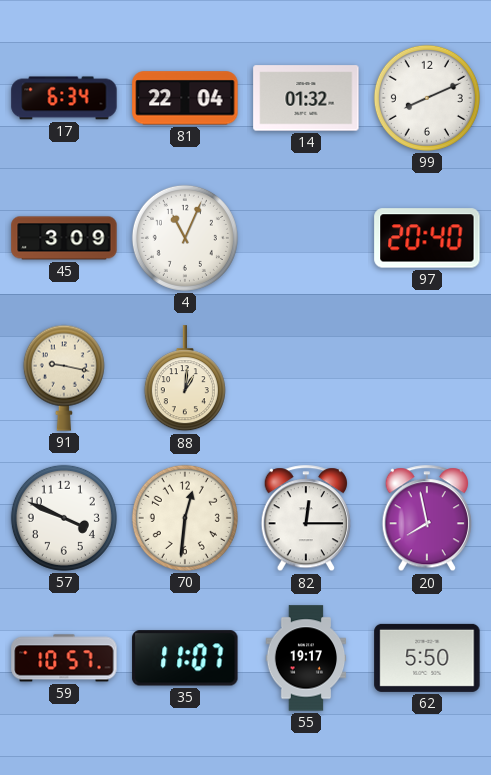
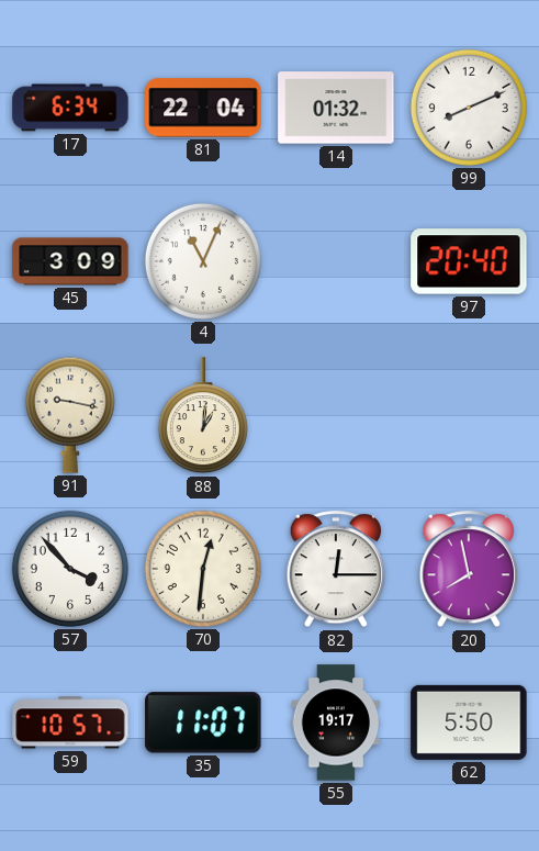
57: 3:49 -> 3:53
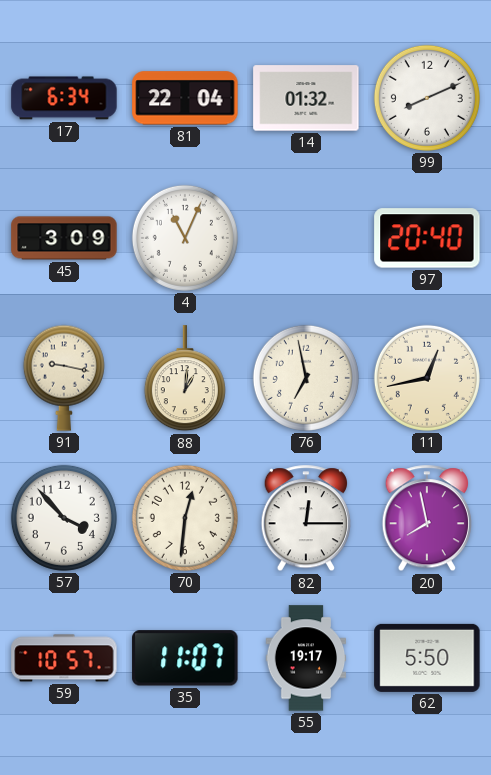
76: none -> 6:58
11: none -> 12:43
